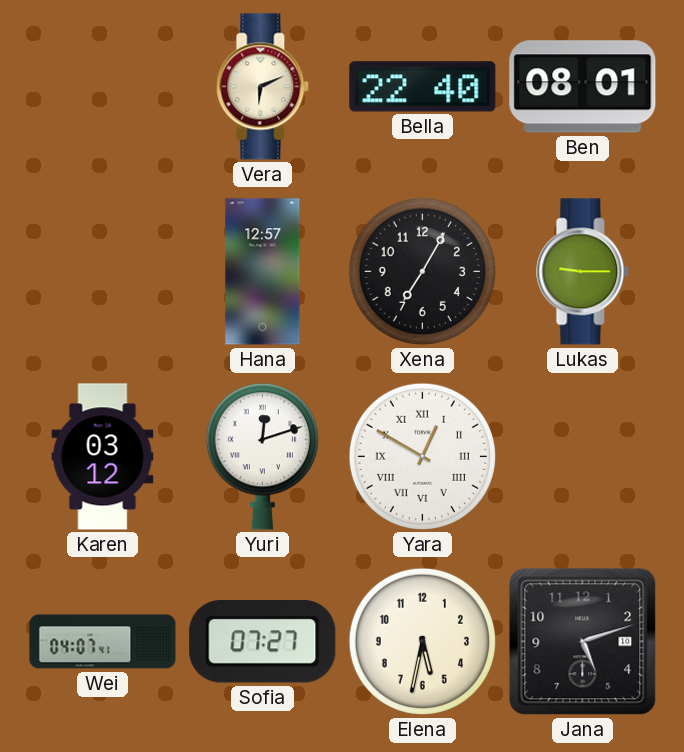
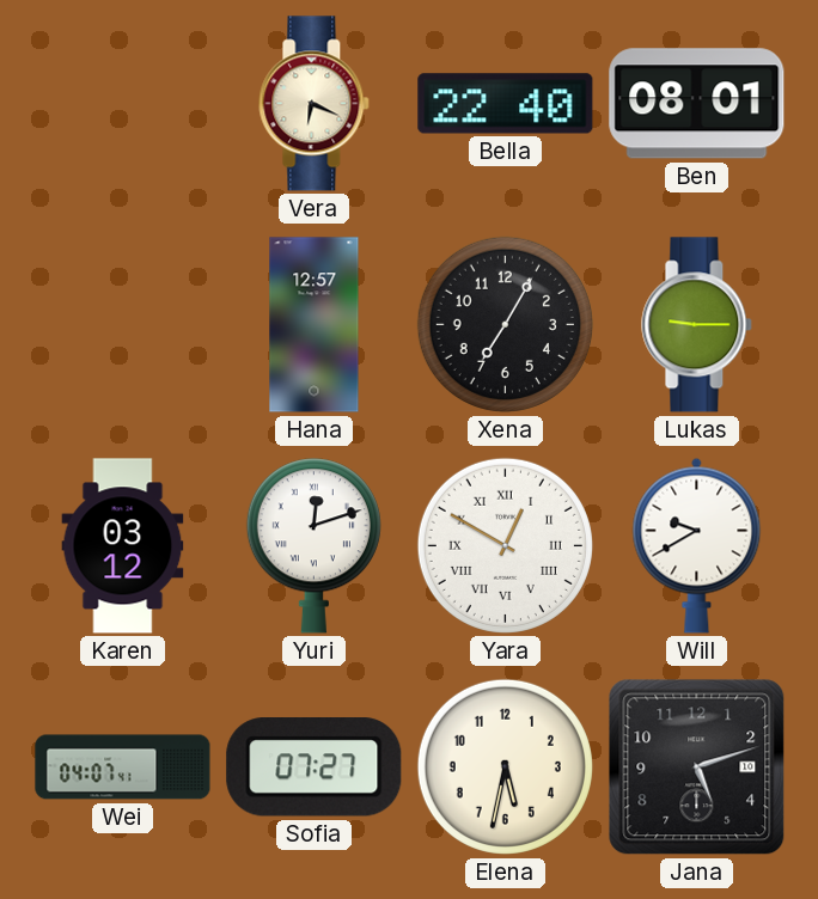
Vera: 6:11 -> 6:19
Will: none -> 9:40
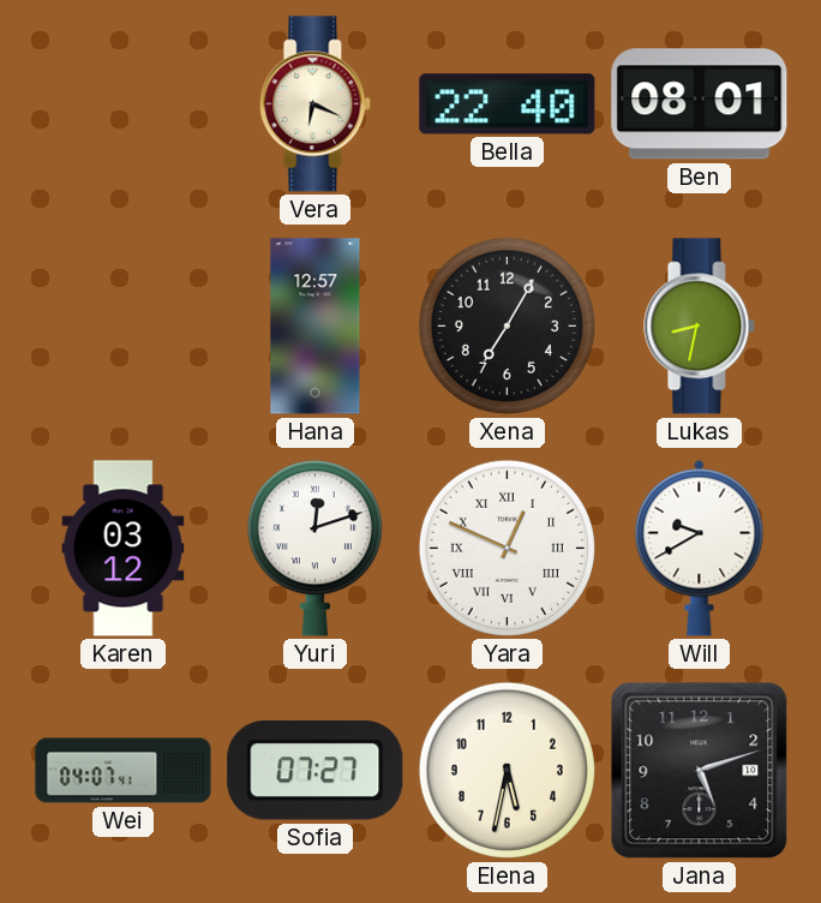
Lukas: 9:15 -> 8:32
Yara: 12:50 -> 12:49
